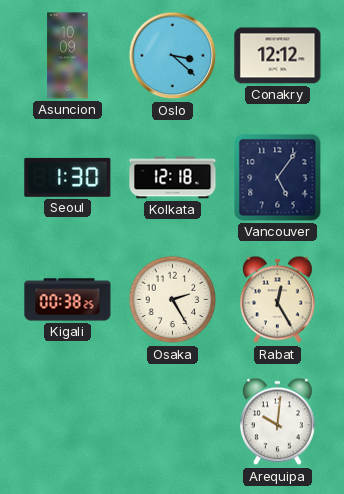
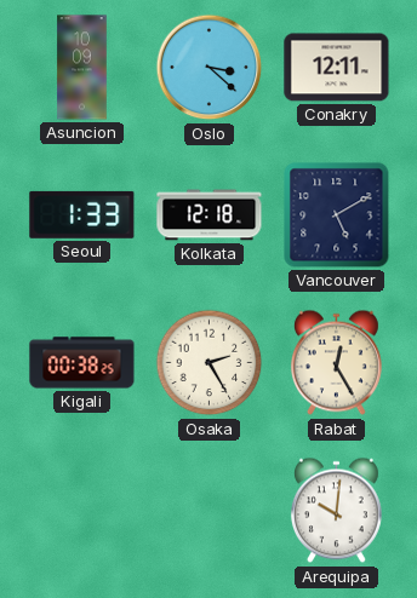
Conakry: 12:12 -> 12:11
Seoul: 1:30 -> 1:33
Vancouver: 5:06 -> 5:10
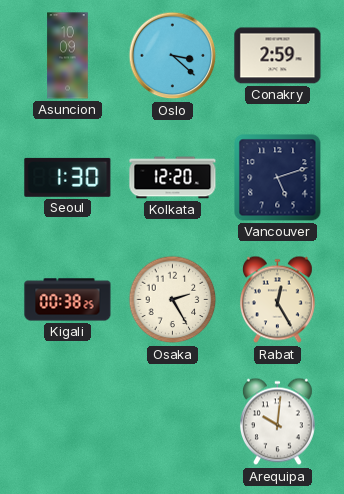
Conakry: 12:11 -> 2:59
Seoul: 1:33 -> 1:30
Kolkata: 12:18 -> 12:20
Vancouver: 5:10 -> 5:12
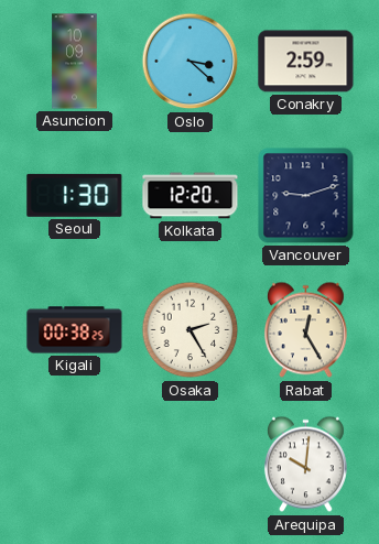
Vancouver: 5:12 -> 9:12
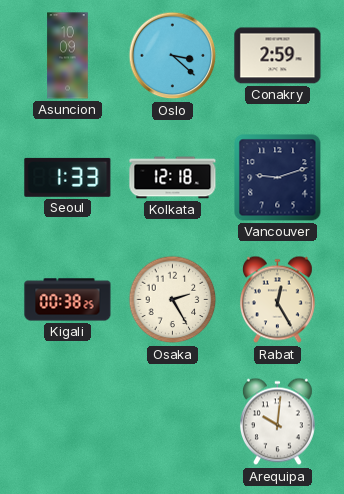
Seoul: 1:30 -> 1:33
Kolkata: 12:20 -> 12:18
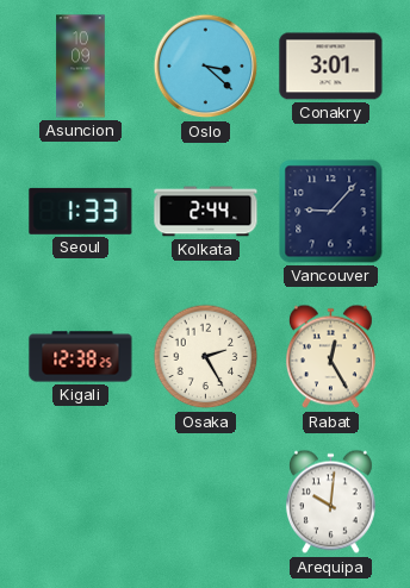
Conakry: 2:59 -> 3:01
Kolkata: 12:18 -> 2:44
Vancouver: 9:12 -> 9:07
Kigali: 00:38 -> 12:38
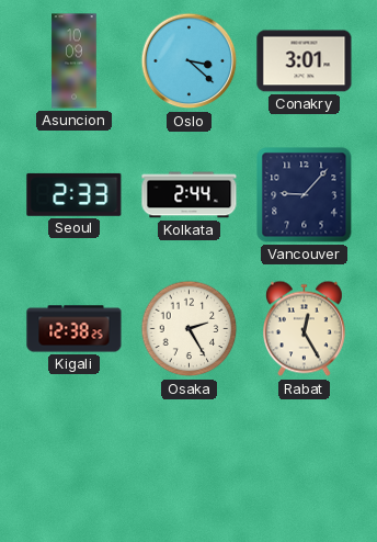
Seoul: 1:33 -> 2:33
Arequipa: 10:01 -> none
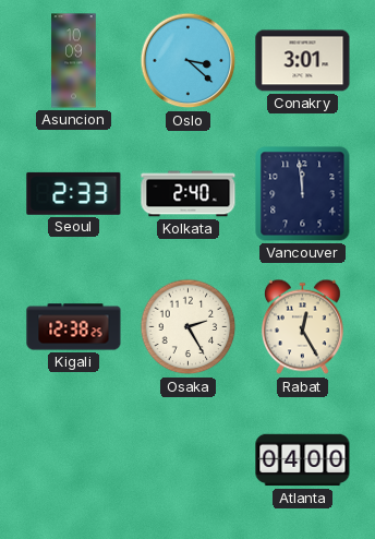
Kolkata: 2:44 -> 2:40
Vancouver: 9:07 -> 11:59
Atlanta: none -> 04:00
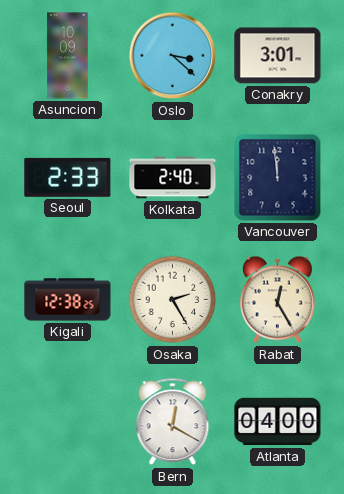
Bern: none -> 12:20
